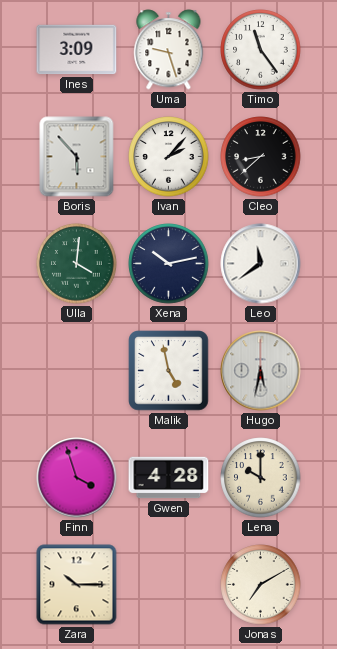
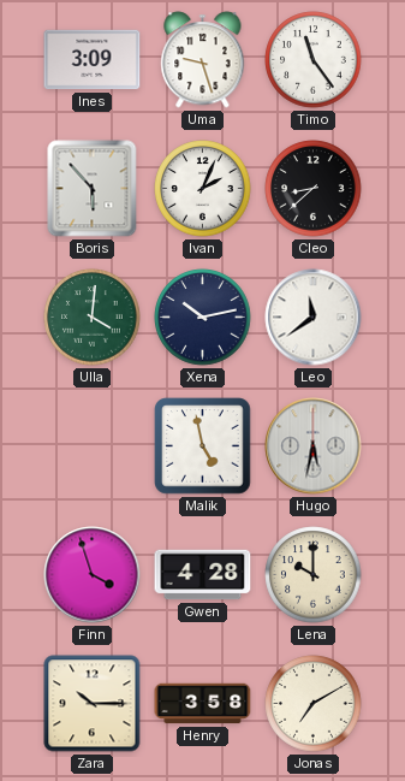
Ivan: 2:07 -> 2:04
Henry: none -> 3:58
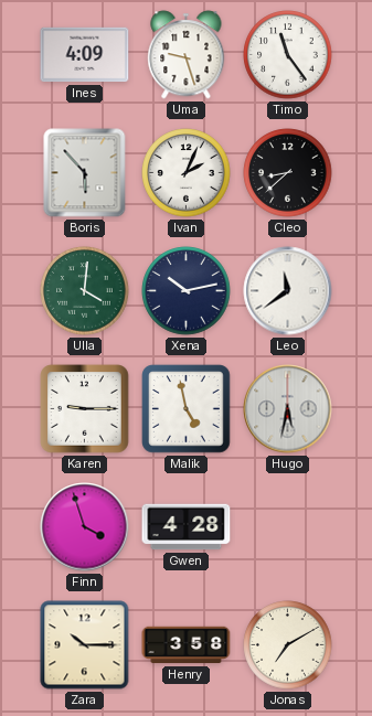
Ines: 3:09 -> 4:09
Karen: none -> 9:15
Lena: 10:00 -> none
